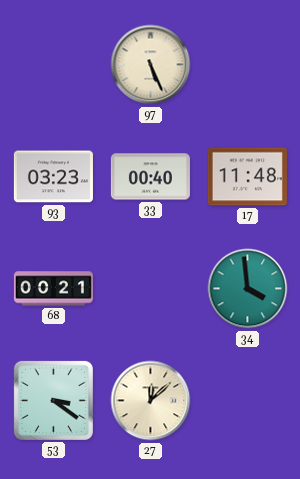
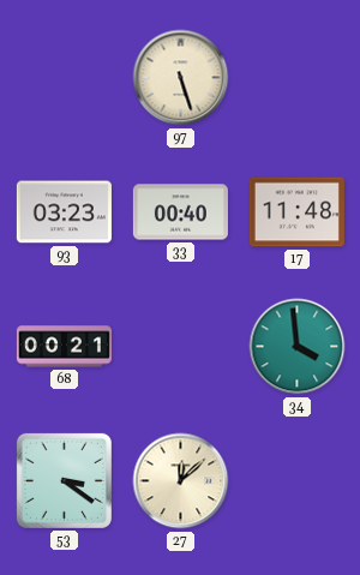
97: 5:26 -> 5:27
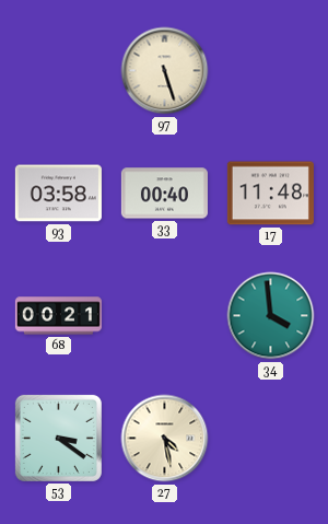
93: 03:23 -> 03:58
27: 12:08 -> 4:28
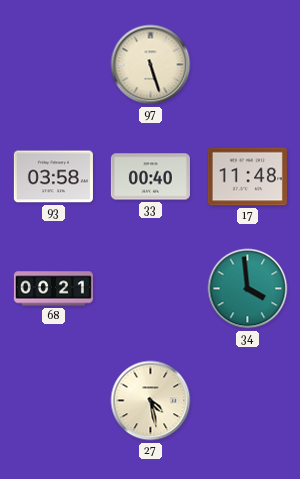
53: 3:21 -> none
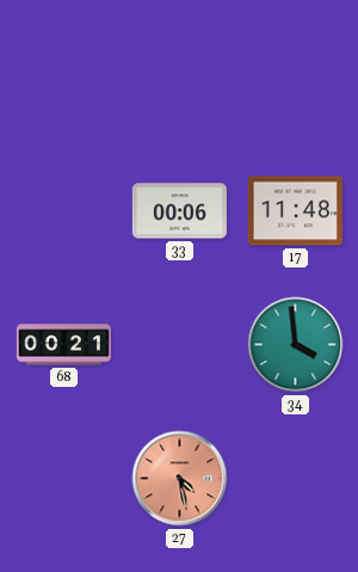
97: 5:27 -> none
93: 03:58 -> none
33: 00:40 -> 00:06
27 dial: cream -> salmon
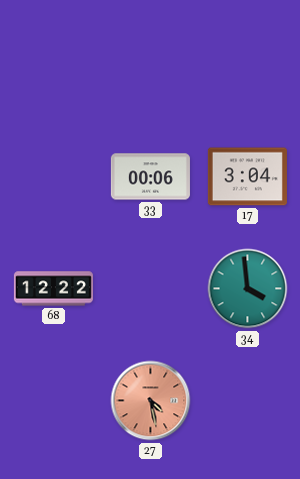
17: 11:48 -> 3:04
68: 00:21 -> 12:22
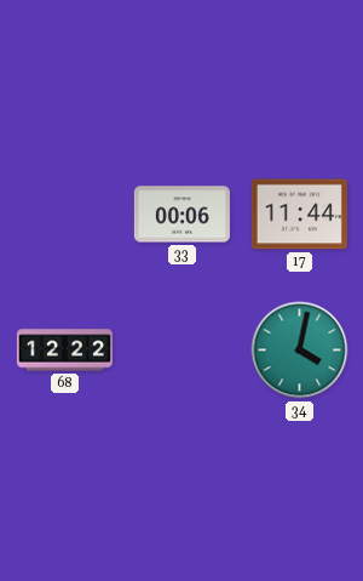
17: 3:04 -> 11:44
34: 3:59 -> 4:02
27: 4:28 -> none
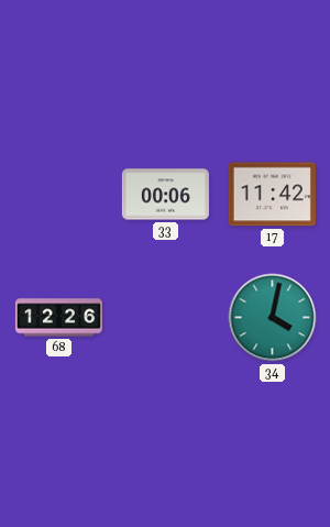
17: 11:44 -> 11:42
68: 12:22 -> 12:26
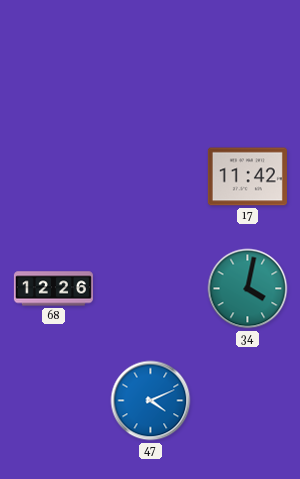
33: 00:06 -> none
47: none -> 4:11
